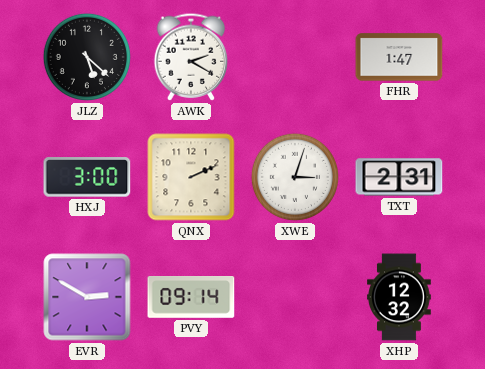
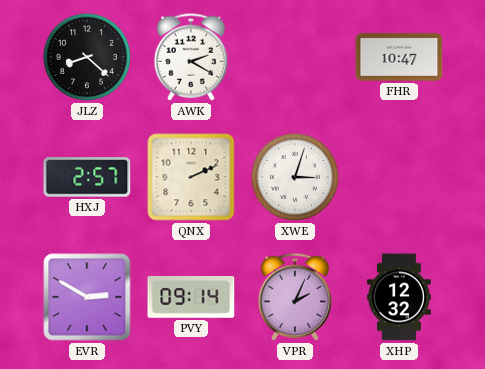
JLZ: 5:22 -> 8:22
FHR: 1:47 -> 10:47
HXJ: 3:00 -> 2:57
TXT: 2:31 -> none
VPR: none -> 2:04
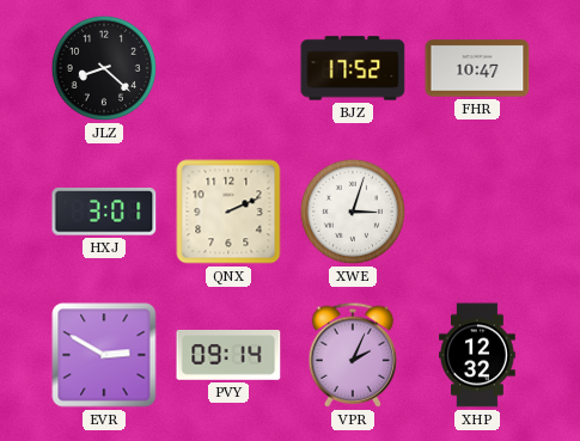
AWK: 2:20 -> none
BJZ: none -> 17:52
HXJ: 2:57 -> 3:01
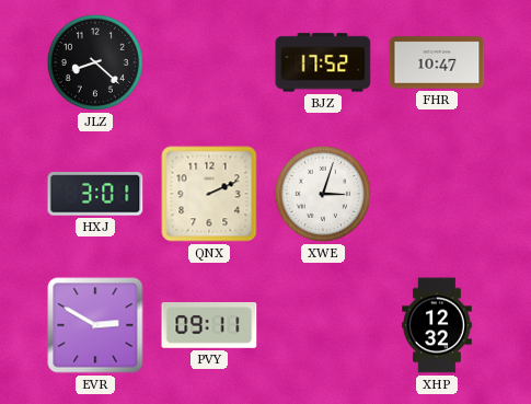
PVY: 09:14 -> 09:11
VPR: 2:04 -> none
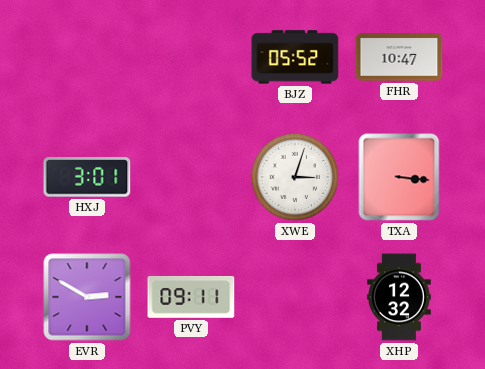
JLZ: 8:22 -> none
BJZ: 17:52 -> 05:52
QNX: 2:11 -> none
TXA: none -> 3:16
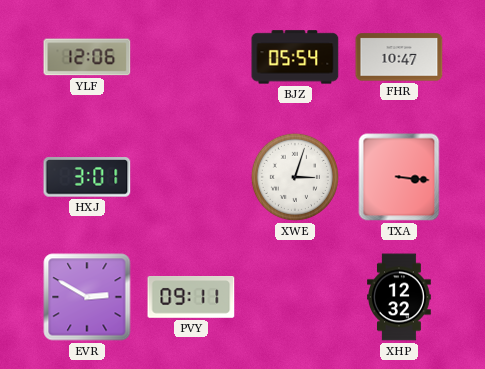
YLF: none -> 12:06
BJZ: 05:52 -> 05:54
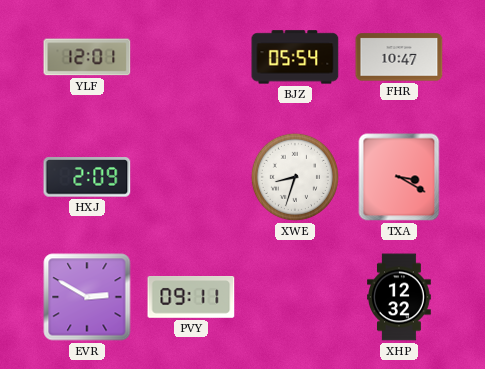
YLF: 12:06 -> 12:01
HXJ: 3:01 -> 2:09
XWE: 3:03 -> 8:33
TXA: 3:16 -> 3:20
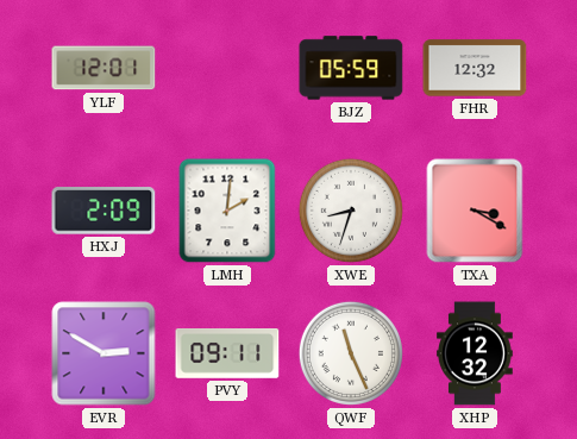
BJZ: 05:54 -> 05:59
FHR: 10:47 -> 12:32
LMH: none -> 2:01
QWF: none -> 11:26
